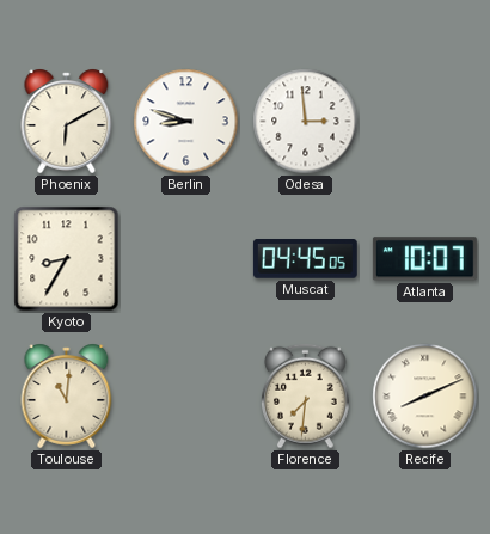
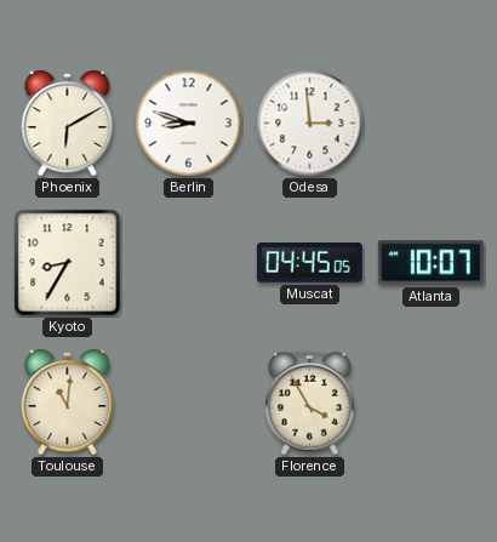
Florence: 7:31 -> 3:55
Recife: 8:11 -> none
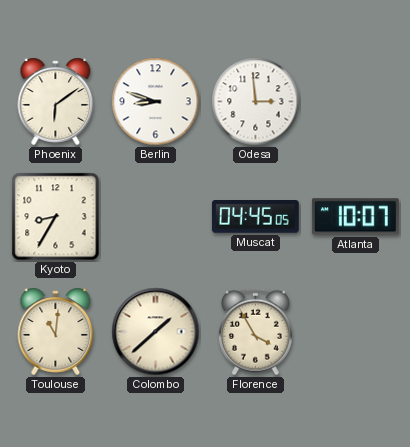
Phoenix: 6:10 -> 6:09
Colombo: none -> 1:38
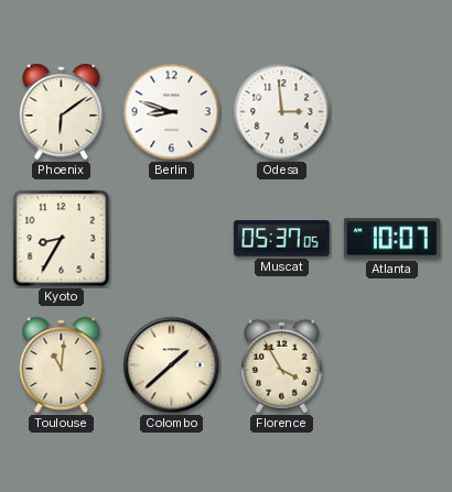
Muscat: 04:45 -> 05:37
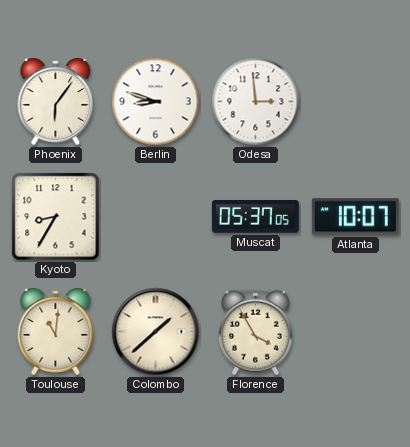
Phoenix: 6:09 -> 6:06
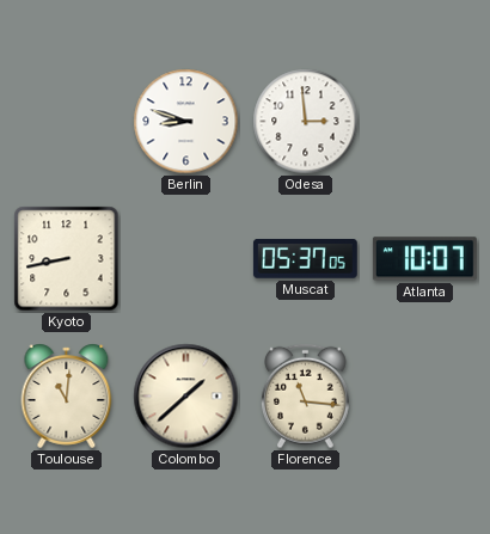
Phoenix: 6:06 -> none
Kyoto: 8:35 -> 8:43
Florence: 3:55 -> 11:16
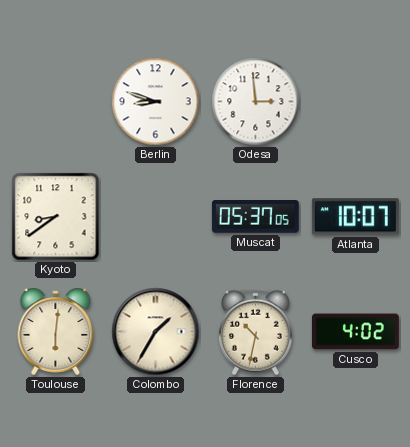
Kyoto: 8:43 -> 8:39
Toulouse: 11:01 -> 6:01
Colombo: 1:38 -> 1:35
Florence: 11:16 -> 10:32
Cusco: none -> 4:02
